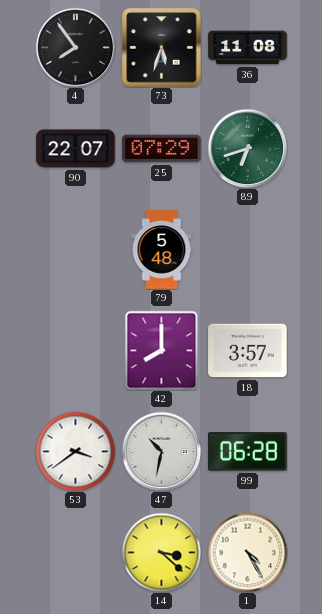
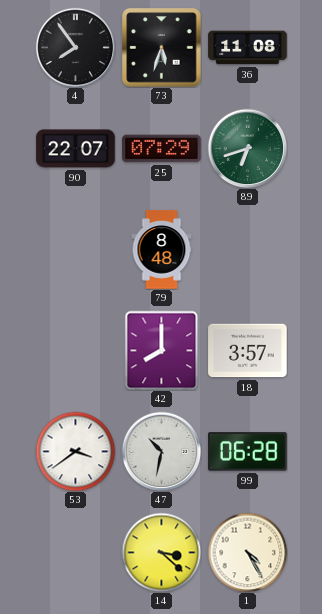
79: 5:48 -> 8:48
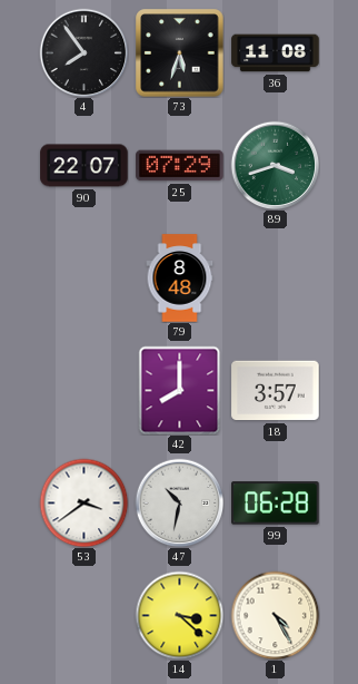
89: 6:42 -> 3:42
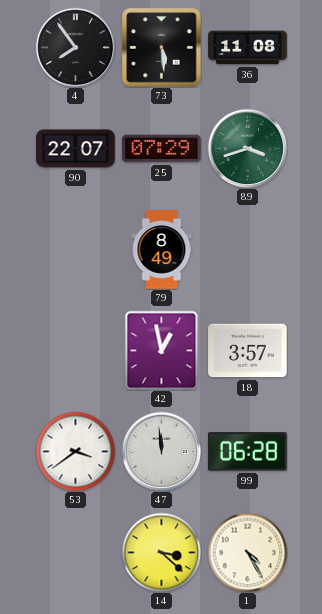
73: 5:33 -> 5:29
79: 8:48 -> 8:49
42: 8:00 -> 12:58
47: 10:32 -> 11:59
